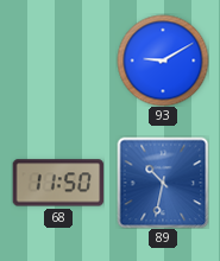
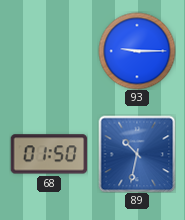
93: 9:10 -> 9:15
68: 11:50 -> 01:50
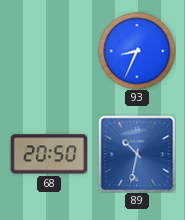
93: 9:15 -> 8:34
68: 01:50 -> 20:50
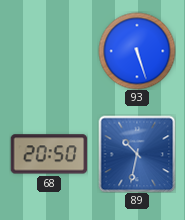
93: 8:34 -> 5:27
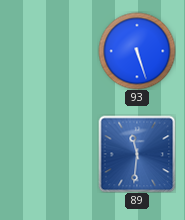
68: 20:50 -> none
89: 10:32 -> 11:31
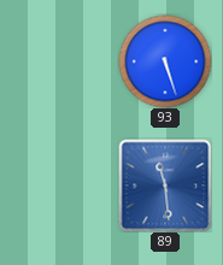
89: 11:31 -> 11:29
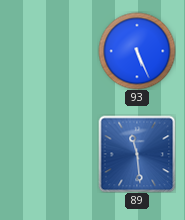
93: 5:27 -> 5:26
